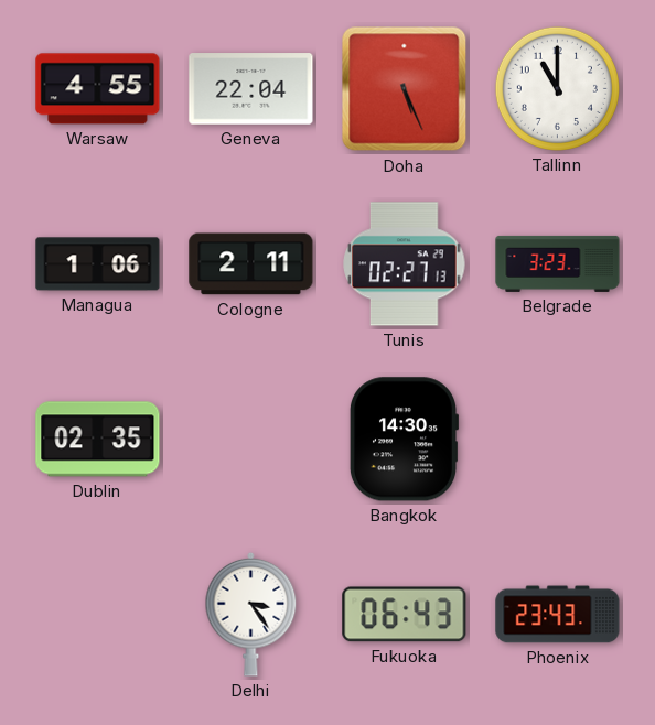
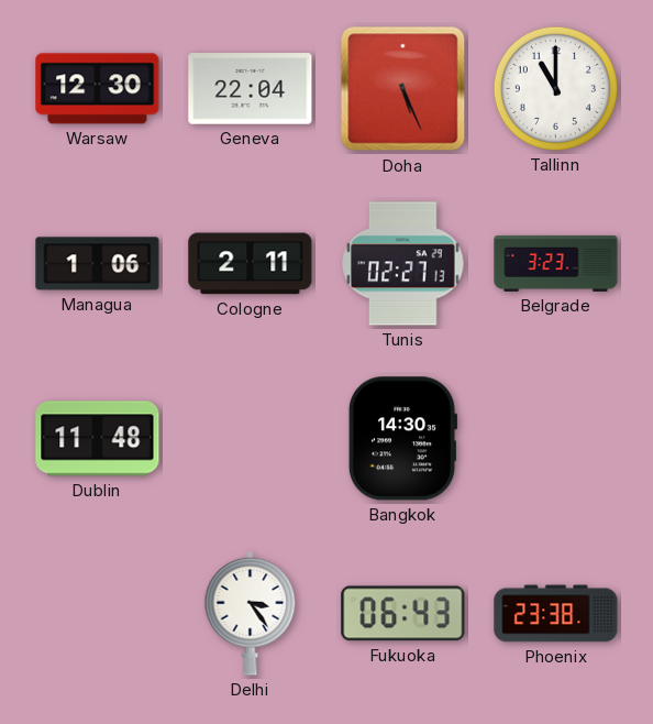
Warsaw: 4:55 -> 12:30
Dublin: 02:35 -> 11:48
Phoenix: 23:43 -> 23:38
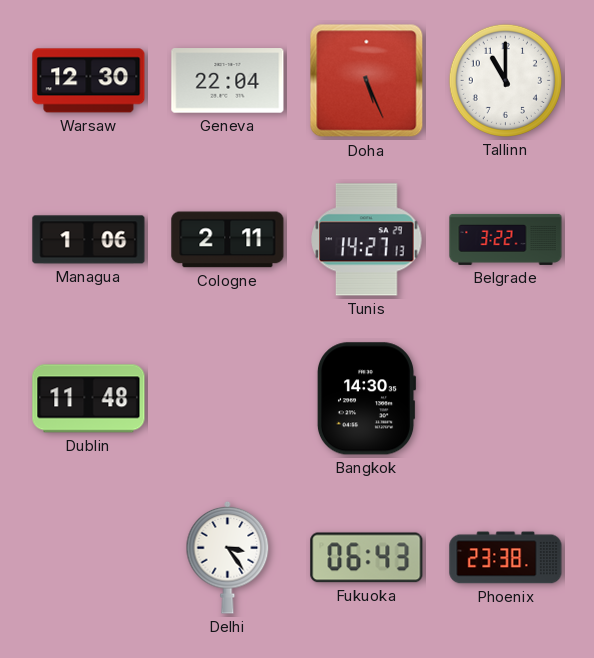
Tunis: 02:27 -> 14:27
Belgrade: 3:23 -> 3:22
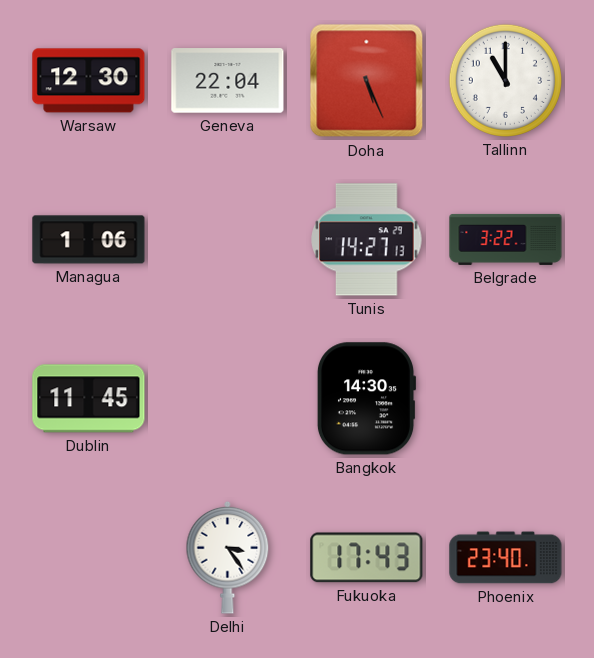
Cologne: 2:11 -> none
Dublin: 11:48 -> 11:45
Fukuoka: 06:43 -> 17:43
Phoenix: 23:38 -> 23:40
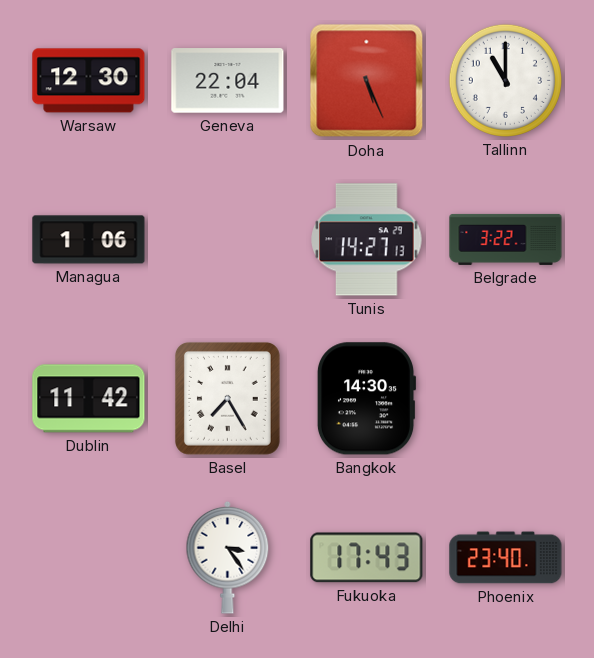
Dublin: 11:45 -> 11:42
Basel: none -> 7:25
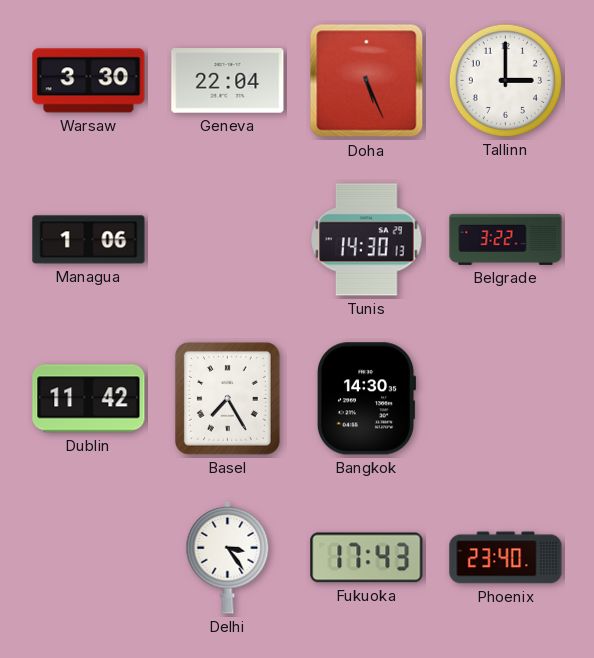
Warsaw: 12:30 -> 3:30
Tallinn: 11:00 -> 3:00
Tunis: 14:27 -> 14:30
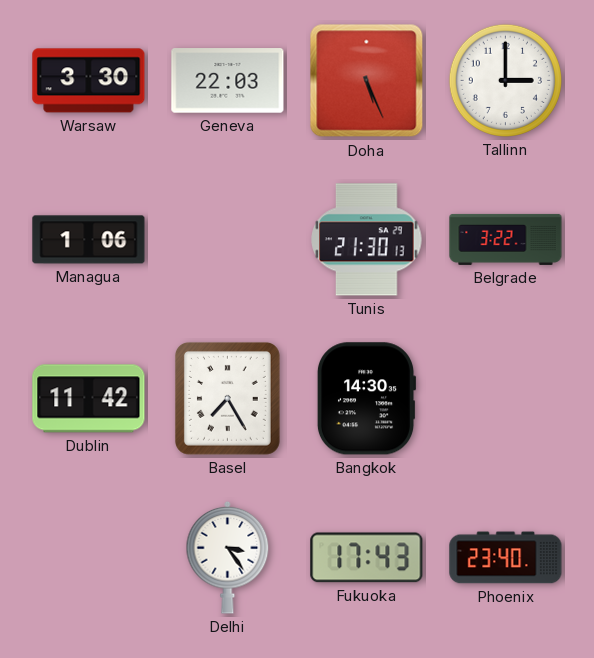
Geneva: 22:04 -> 22:03
Tunis: 14:30 -> 21:30
